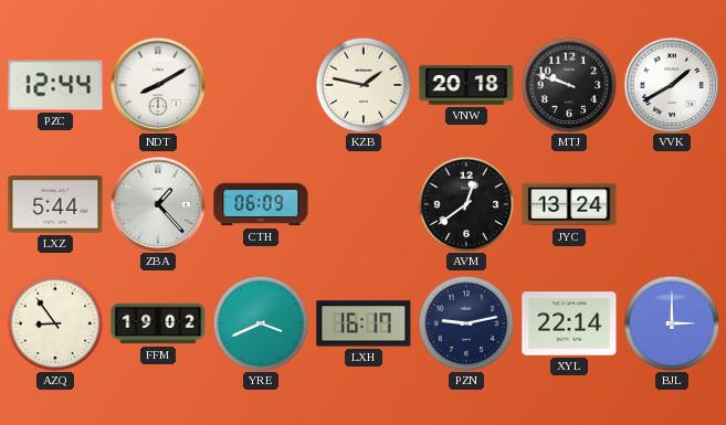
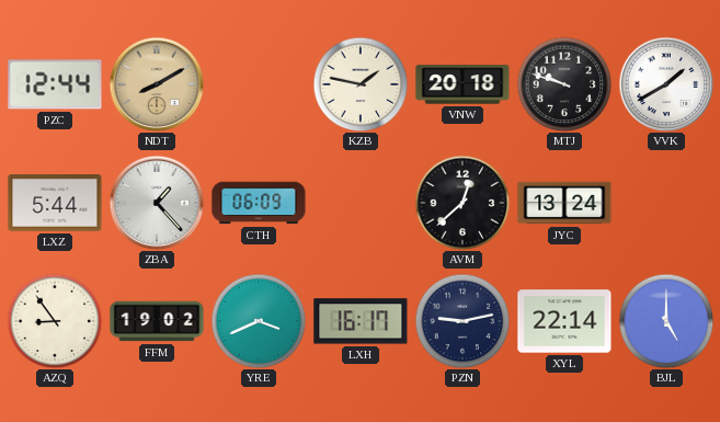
NDT dial: white -> champagne
AVM: 12:39 -> 12:38
BJL: 3:00 -> 5:00
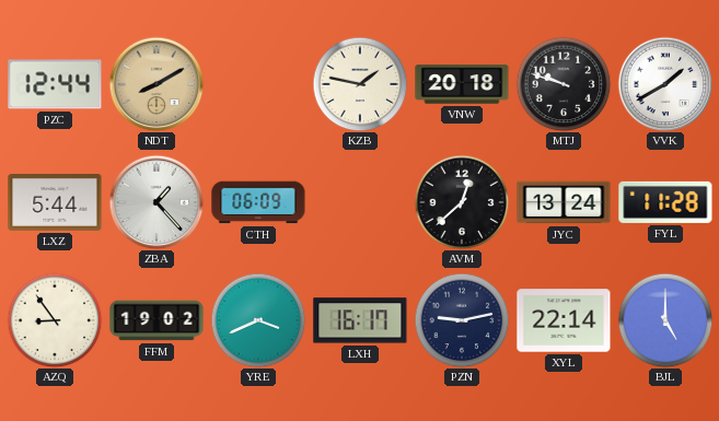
FYL: none -> 11:28
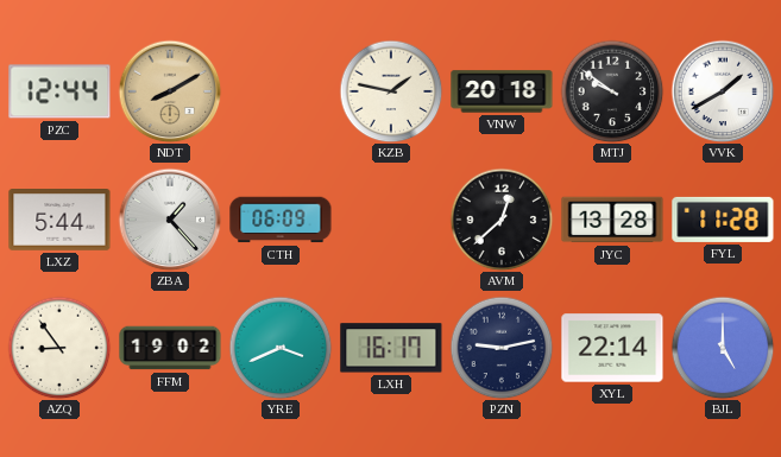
MTJ: 9:48 -> 9:51
JYC: 13:24 -> 13:28
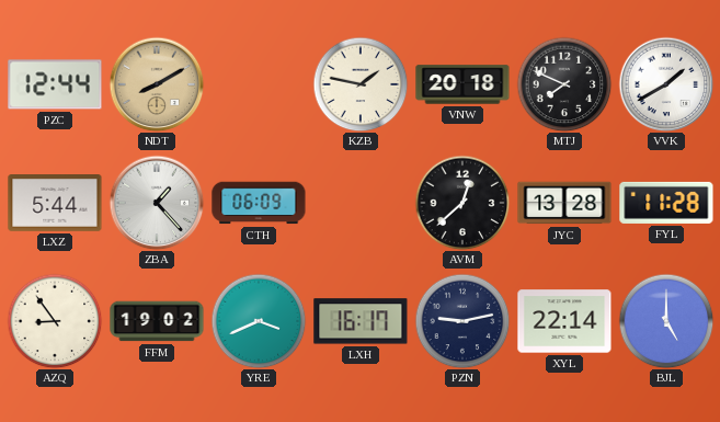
MTJ: 9:51 -> 7:49
